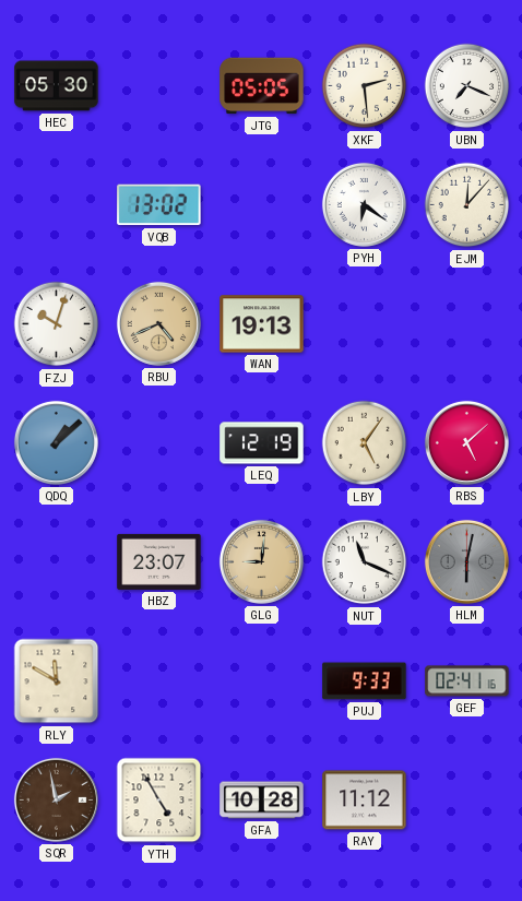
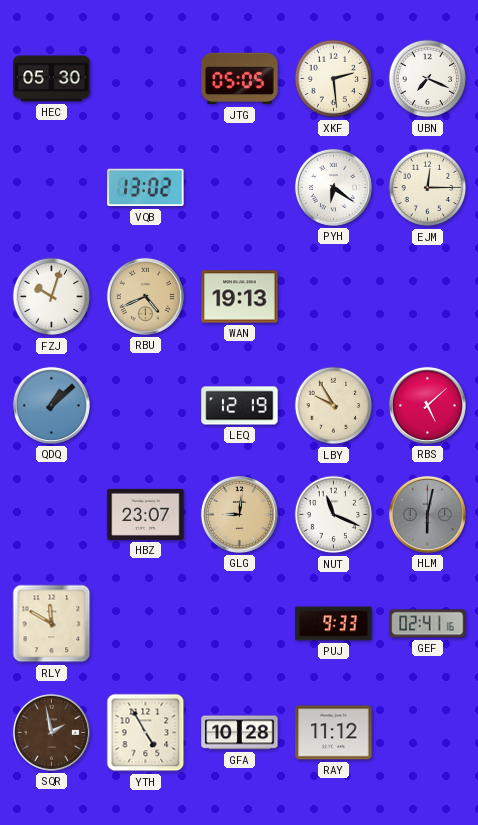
EJM: 12:07 -> 12:15
LBY: 5:06 -> 9:55
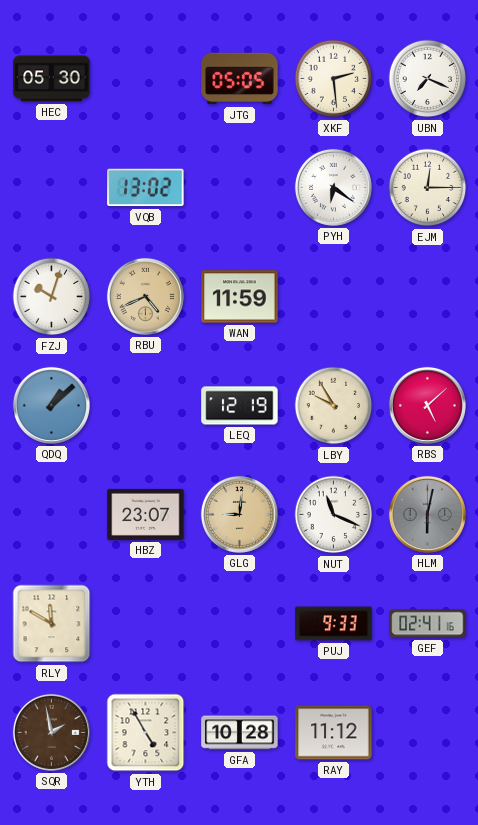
WAN: 19:13 -> 11:59
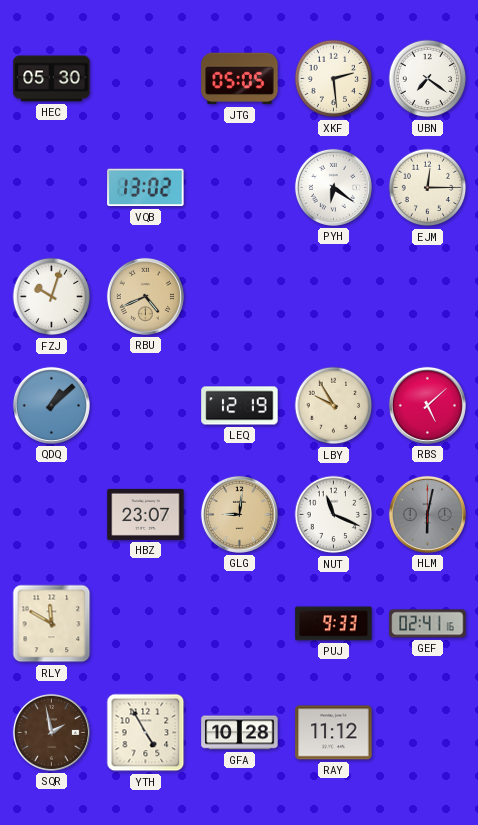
UBN: 7:19 -> 7:21
WAN: 11:59 -> none
